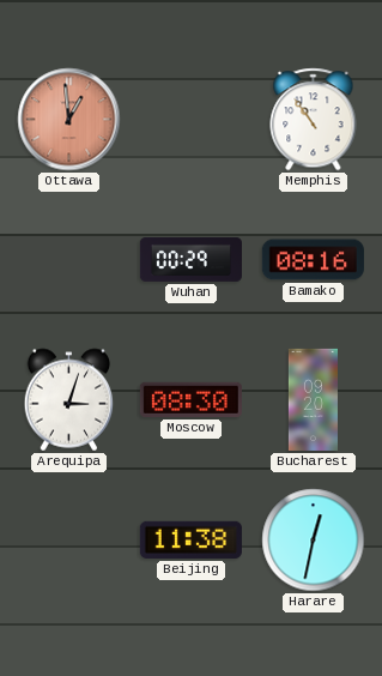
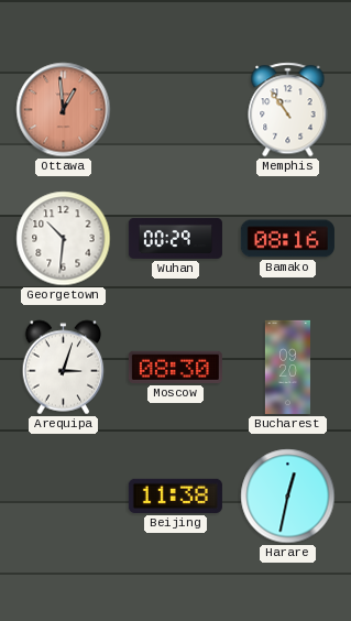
Georgetown: none -> 10:31
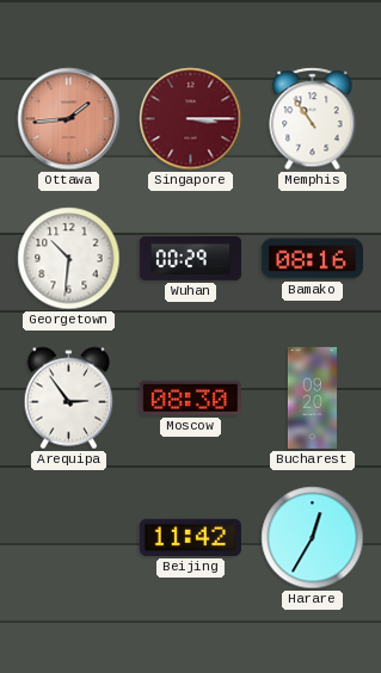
Ottawa: 12:59 -> 1:44
Singapore: none -> 3:15
Arequipa: 3:03 -> 2:54
Beijing: 11:38 -> 11:42
Harare: 12:32 -> 12:35
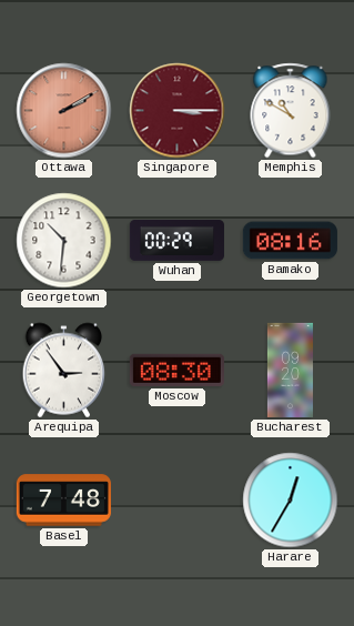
Ottawa: 1:44 -> 2:10
Memphis: 10:54 -> 10:50
Basel: none -> 7:48
Beijing: 11:42 -> none
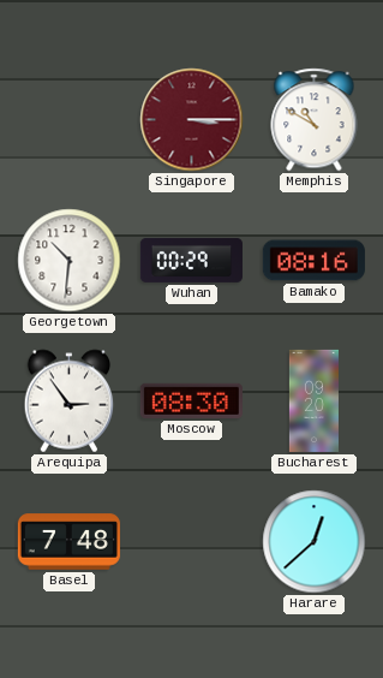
Ottawa: 2:10 -> none
Harare: 12:35 -> 12:38
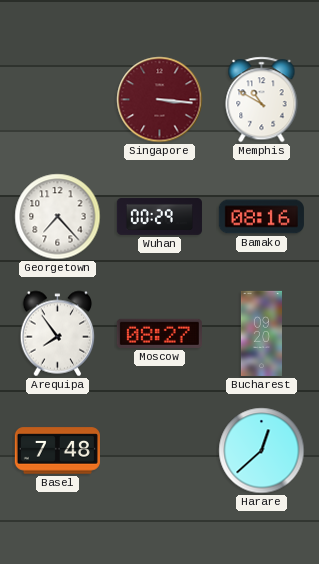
Singapore: 3:15 -> 3:16
Georgetown: 10:31 -> 7:23
Arequipa: 2:54 -> 7:54
Moscow: 08:30 -> 08:27
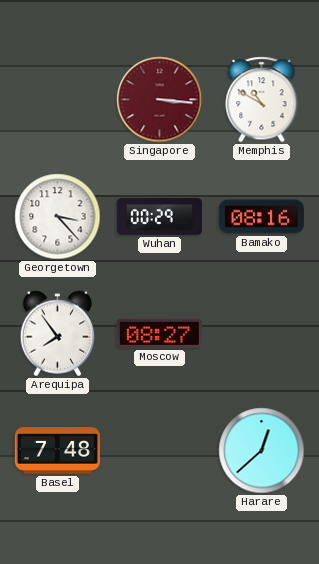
Georgetown: 7:23 -> 3:23
Bucharest: 09:20 -> none
